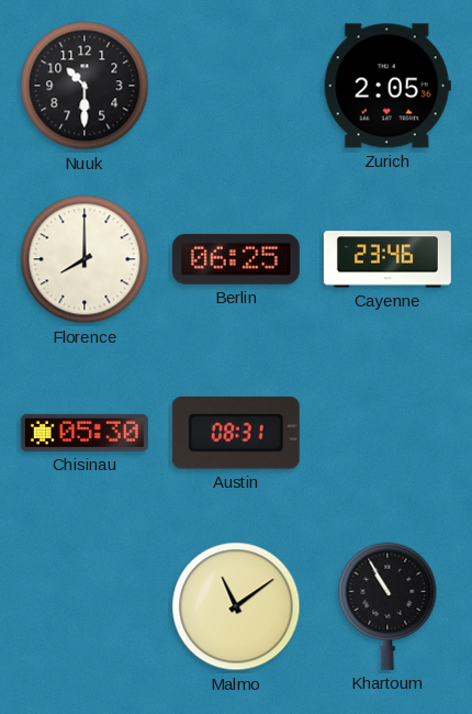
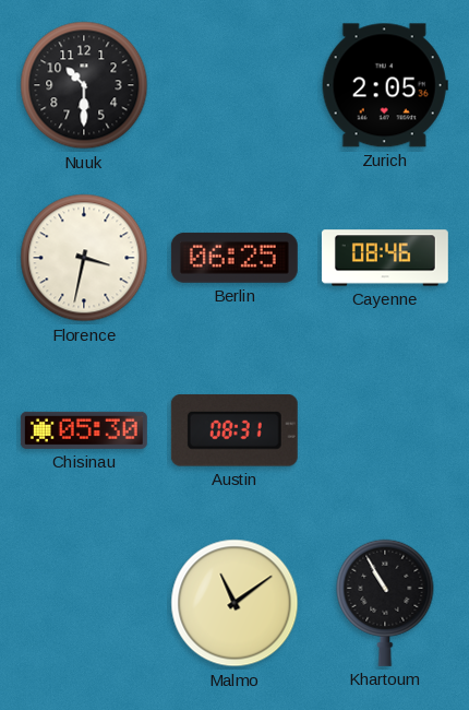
Florence: 8:00 -> 3:32
Cayenne: 23:46 -> 08:46
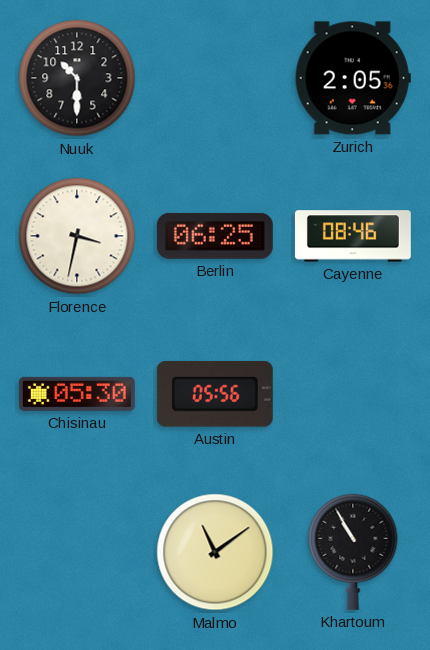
Austin: 08:31 -> 05:56
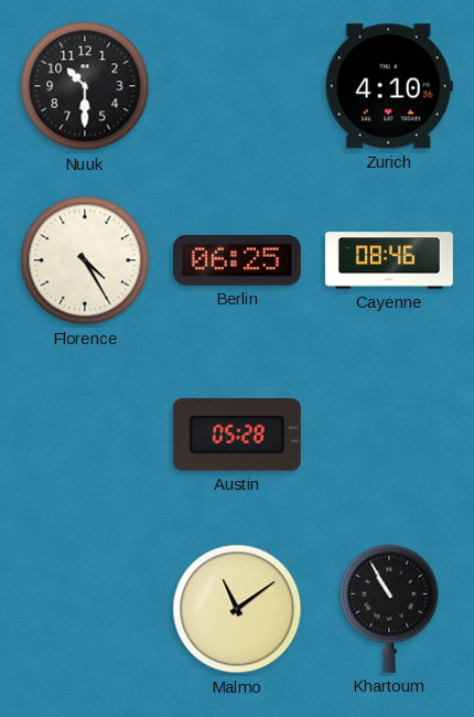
Zurich: 2:05 -> 4:10
Florence: 3:32 -> 4:25
Chisinau: 05:30 -> none
Austin: 05:56 -> 05:28
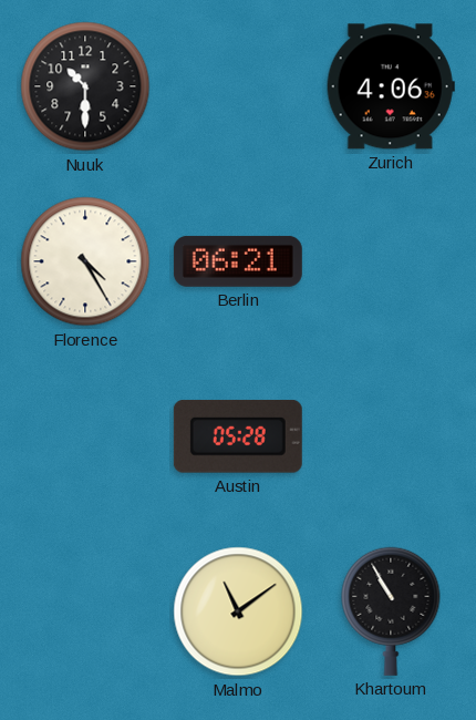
Zurich: 4:10 -> 4:06
Berlin: 06:25 -> 06:21
Cayenne: 08:46 -> none
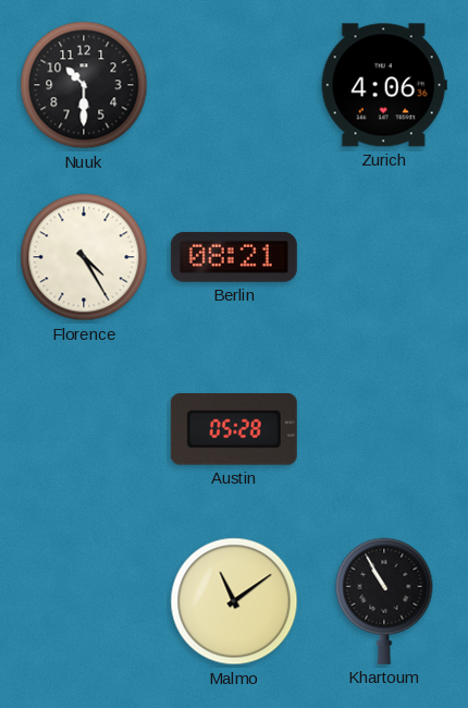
Berlin: 06:21 -> 08:21
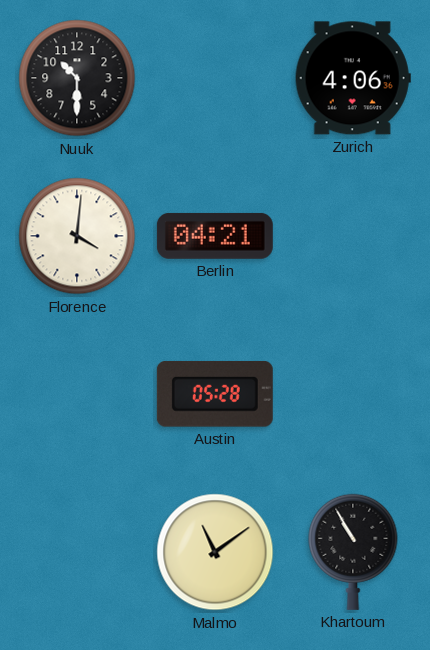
Florence: 4:25 -> 4:01
Berlin: 08:21 -> 04:21
